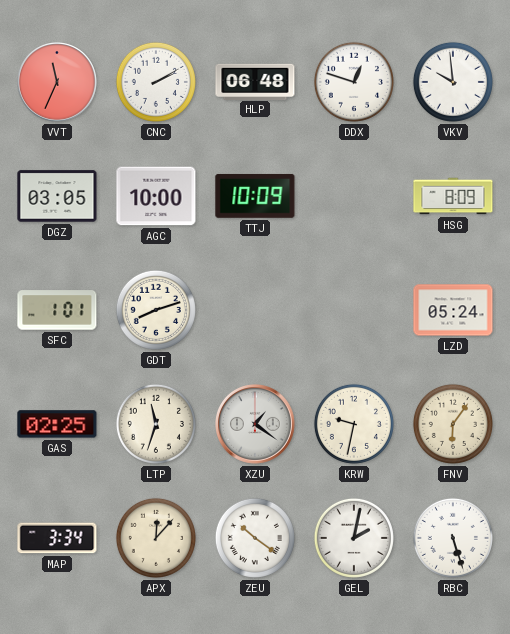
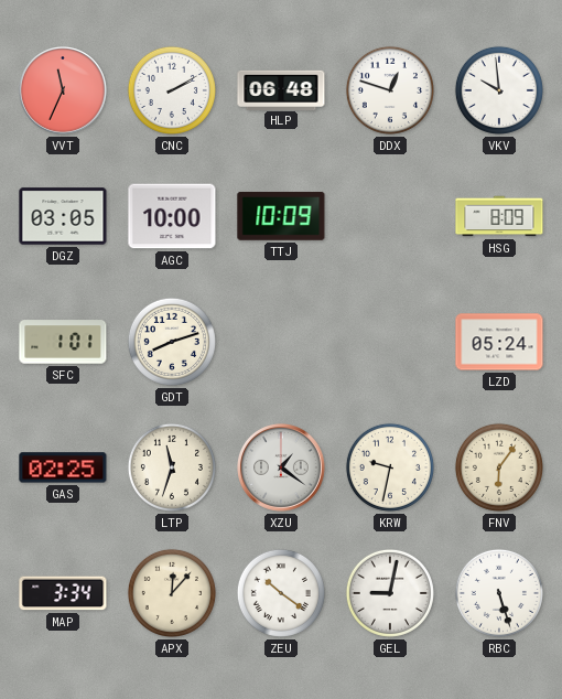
GEL: 2:02 -> 9:02
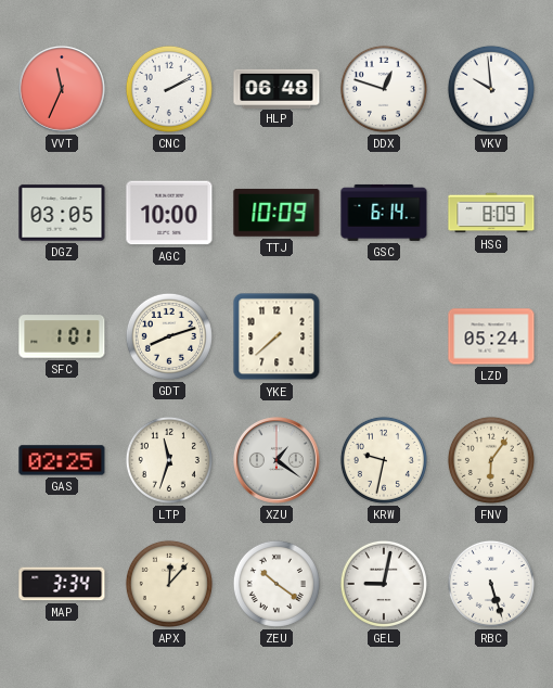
GSC: none -> 6:14
YKE: none -> 7:38
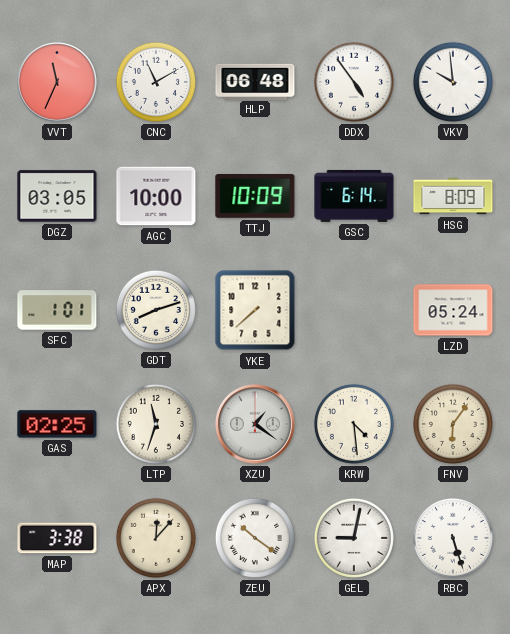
CNC: 2:10 -> 11:10
DDX: 12:48 -> 4:54
KRW: 9:32 -> 4:29
MAP: 3:34 -> 3:38
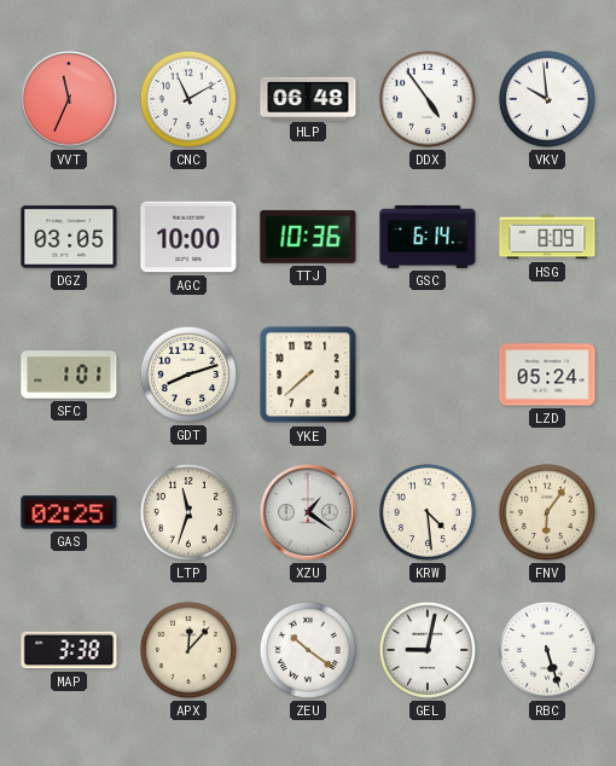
TTJ: 10:09 -> 10:36
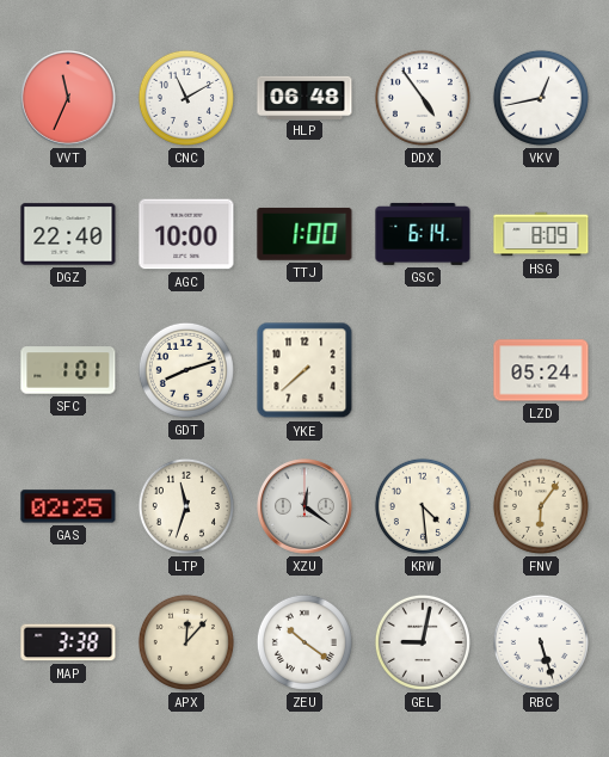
VKV: 9:59 -> 12:43
DGZ: 03:05 -> 22:40
TTJ: 10:36 -> 1:00
XZU: 1:21 -> 12:21
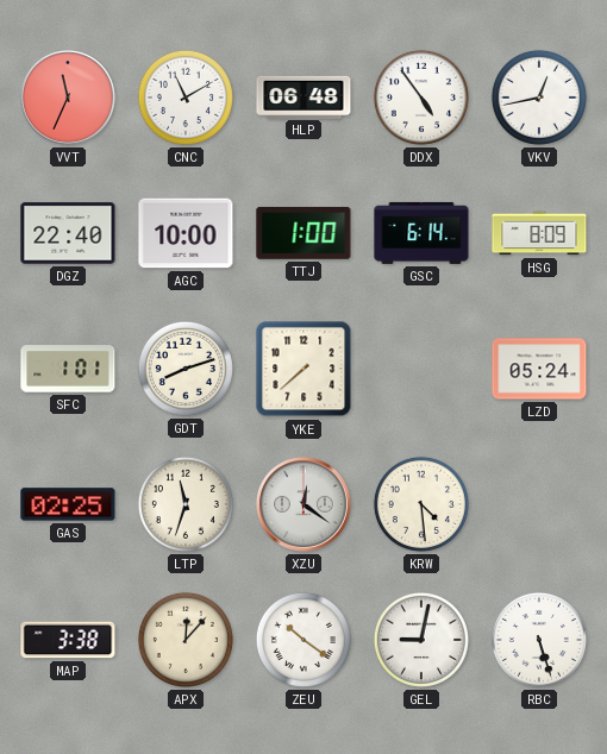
FNV: 6:06 -> none
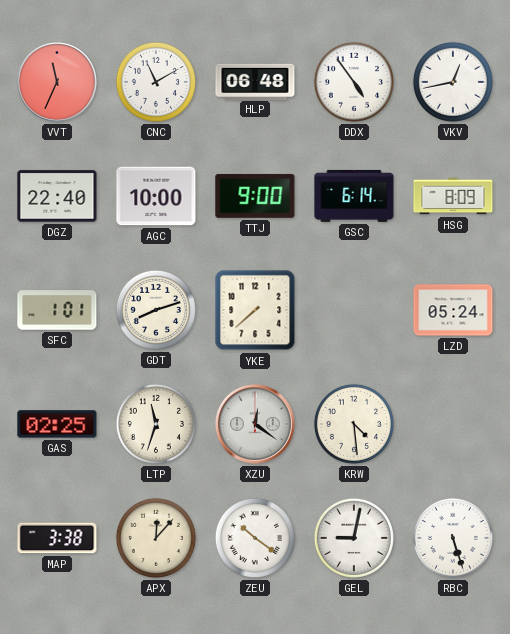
TTJ: 1:00 -> 9:00
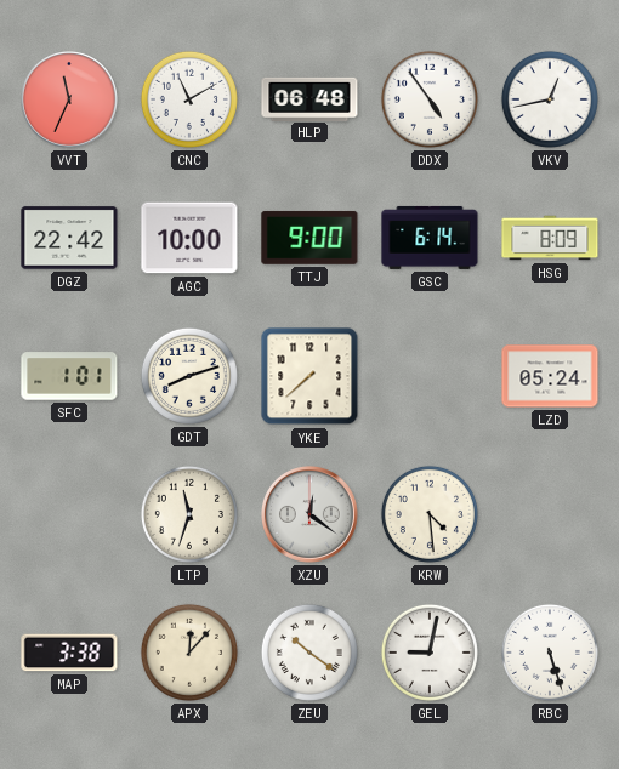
DGZ: 22:40 -> 22:42
GAS: 02:25 -> none
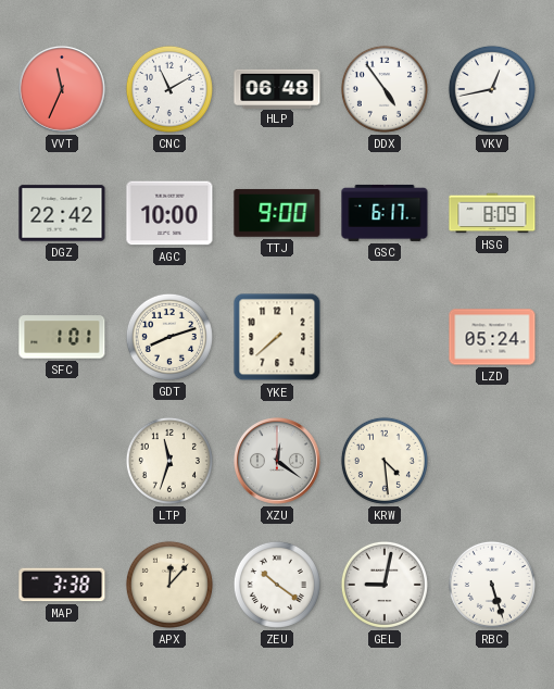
GSC: 6:14 -> 6:17
